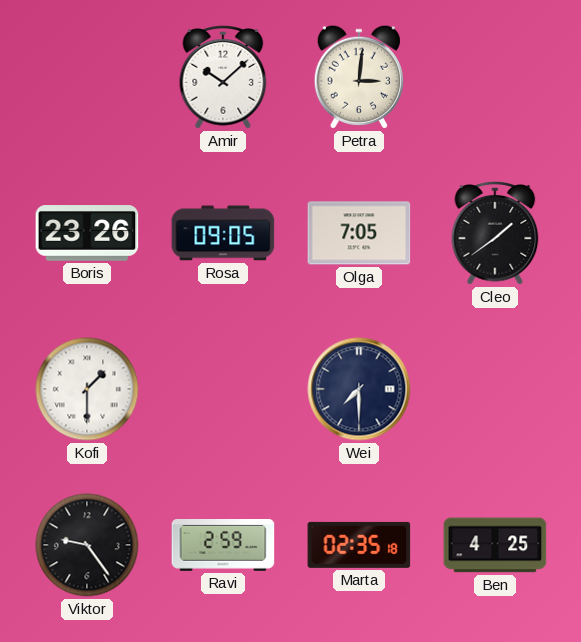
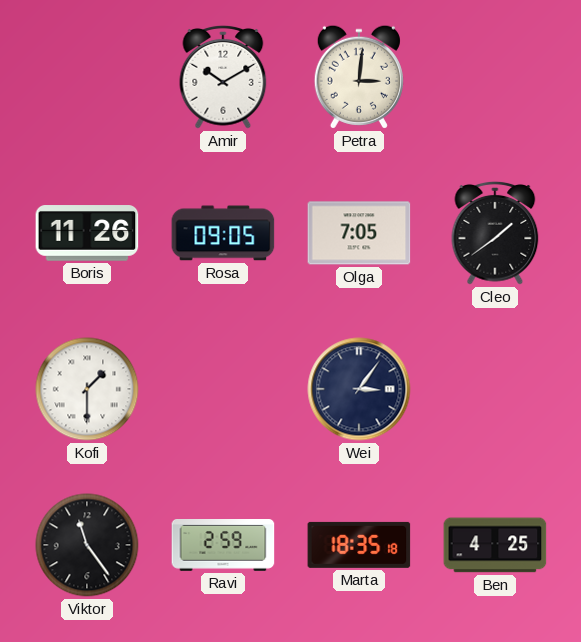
Amir: 10:08 -> 10:10
Boris: 23:26 -> 11:26
Wei: 7:30 -> 3:06
Viktor: 9:24 -> 11:24
Marta: 02:35 -> 18:35
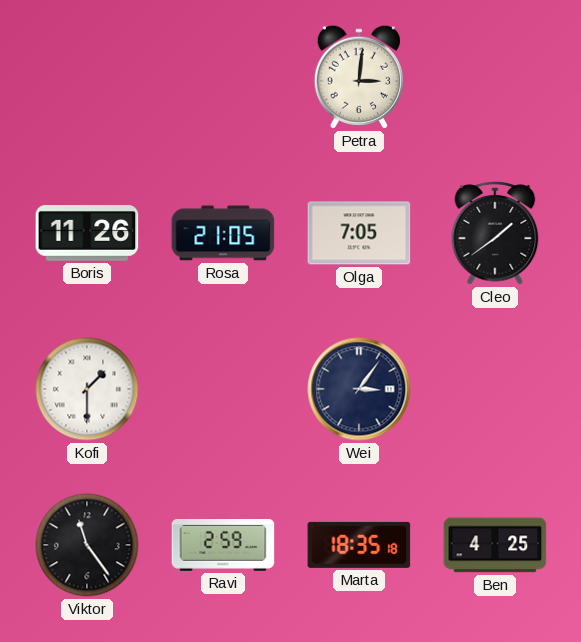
Amir: 10:10 -> none
Rosa: 09:05 -> 21:05
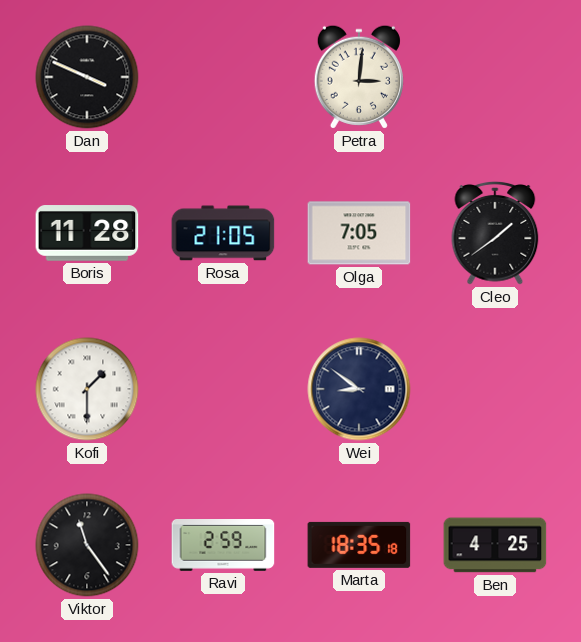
Dan: none -> 3:49
Boris: 11:26 -> 11:28
Wei: 3:06 -> 8:51
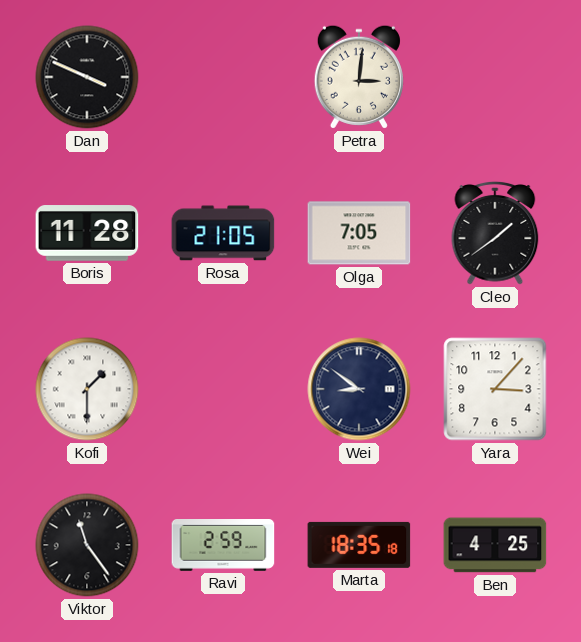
Yara: none -> 3:07
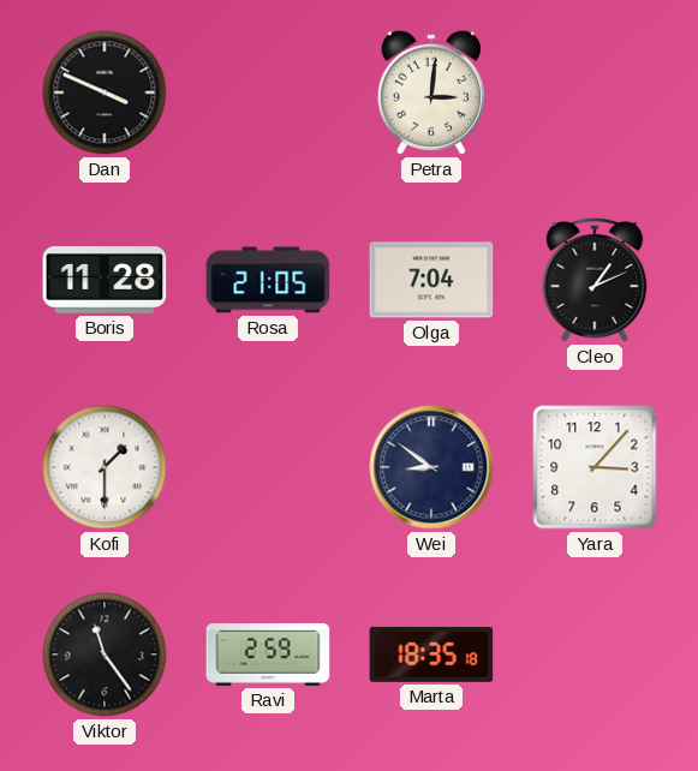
Olga: 7:05 -> 7:04
Cleo: 1:39 -> 1:11
Ben: 4:25 -> none
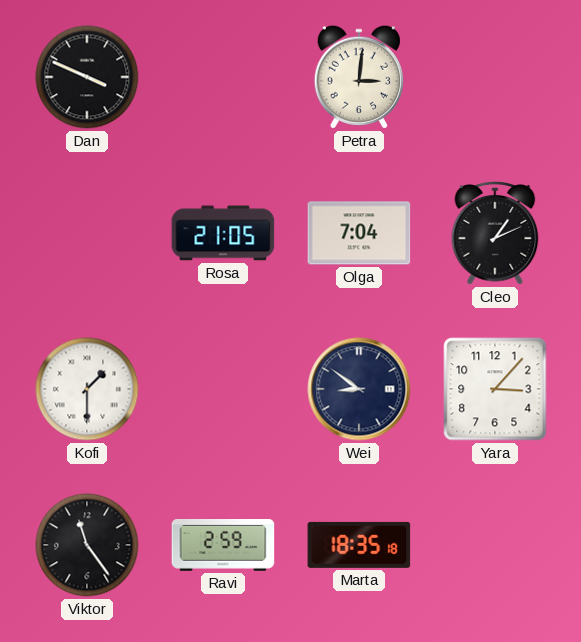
Boris: 11:28 -> none
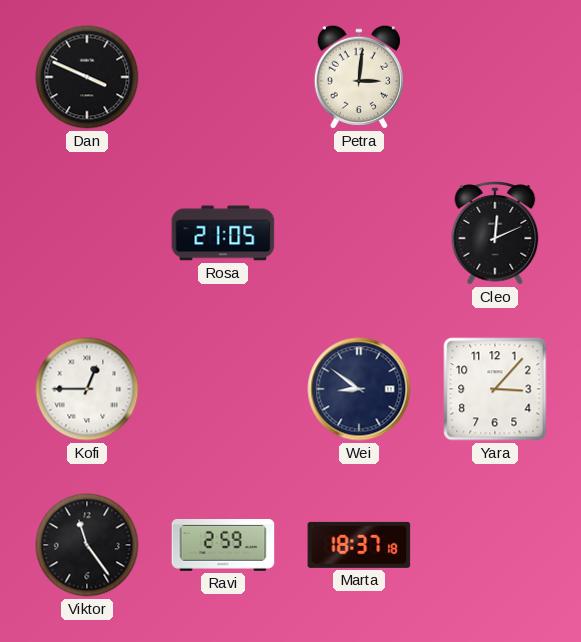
Olga: 7:04 -> none
Cleo: 1:11 -> 12:11
Kofi: 1:30 -> 12:45
Marta: 18:35 -> 18:37
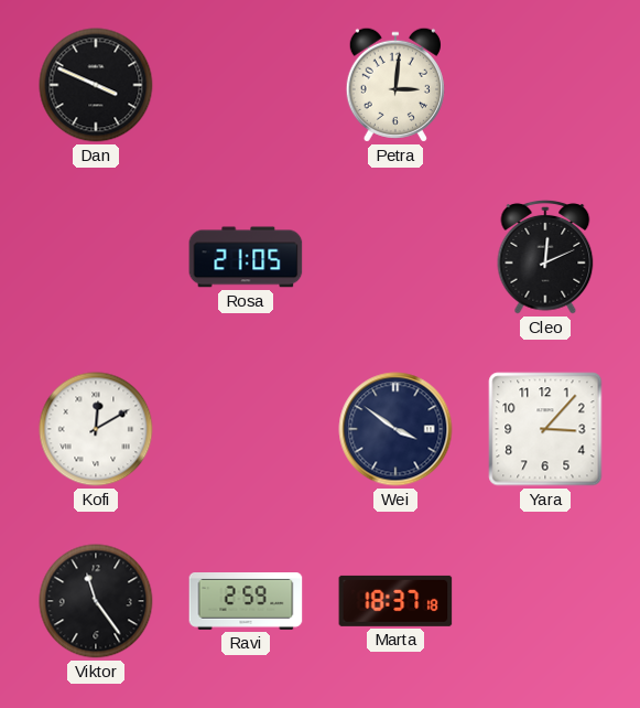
Kofi: 12:45 -> 12:10
Wei: 8:51 -> 3:51
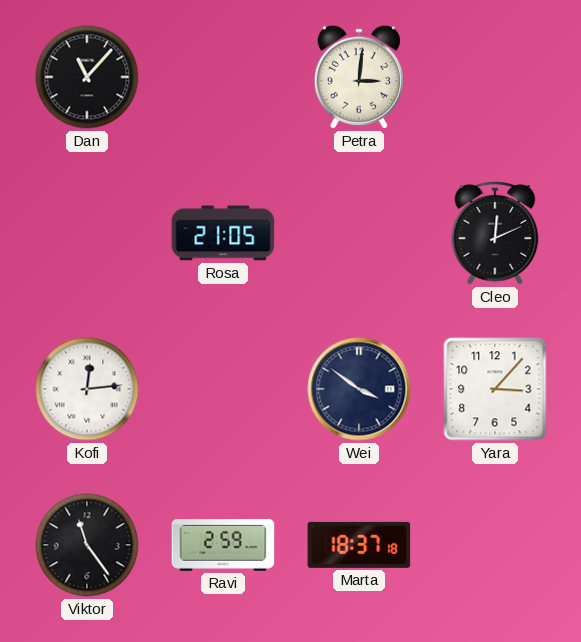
Dan: 3:49 -> 11:07
Kofi: 12:10 -> 12:14
